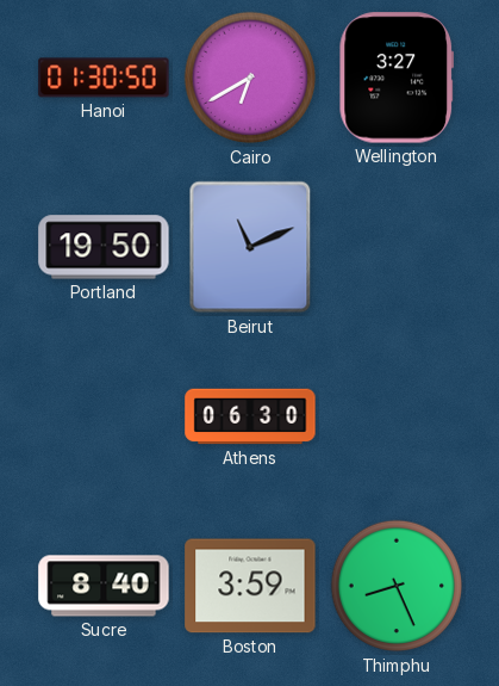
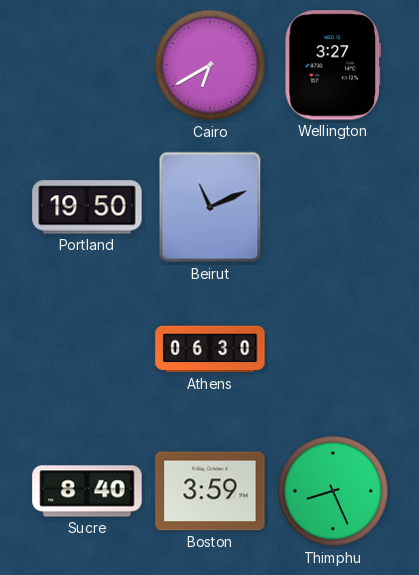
Hanoi: 01:30 -> none
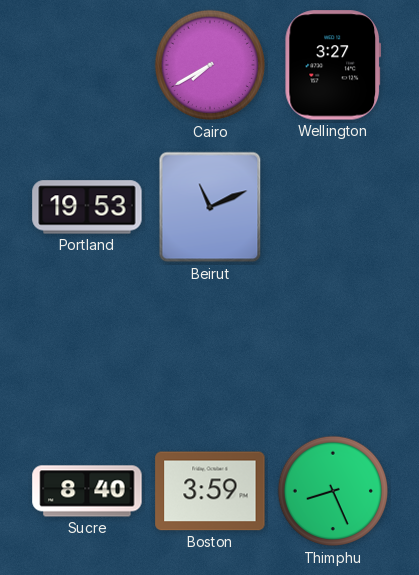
Cairo: 6:40 -> 7:40
Portland: 19:50 -> 19:53
Athens: 06:30 -> none
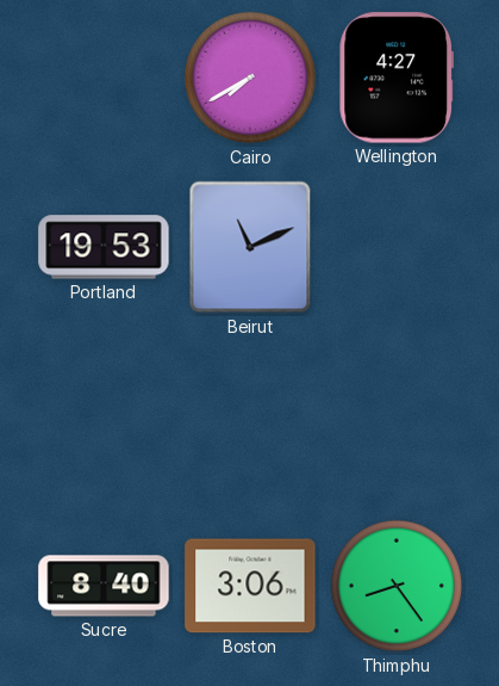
Wellington: 3:27 -> 4:27
Boston: 3:59 -> 3:06
Thimphu: 8:26 -> 8:24
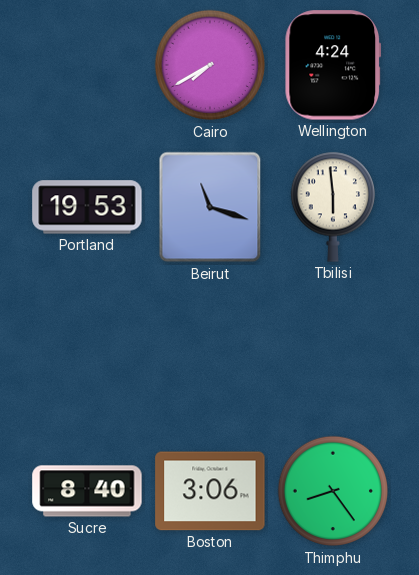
Wellington: 4:27 -> 4:24
Beirut: 11:11 -> 11:18
Tbilisi: none -> 5:59
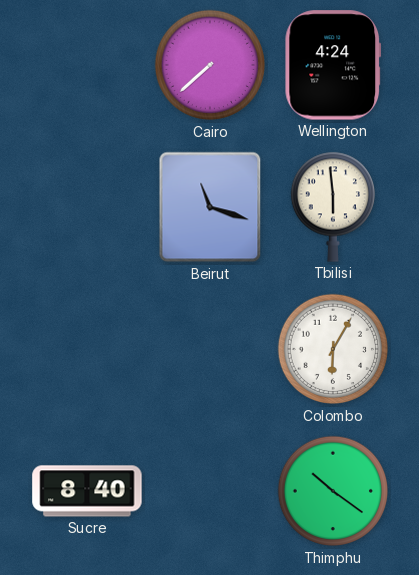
Cairo: 7:40 -> 7:38
Portland: 19:53 -> none
Colombo: none -> 6:05
Boston: 3:06 -> none
Thimphu: 8:24 -> 10:21
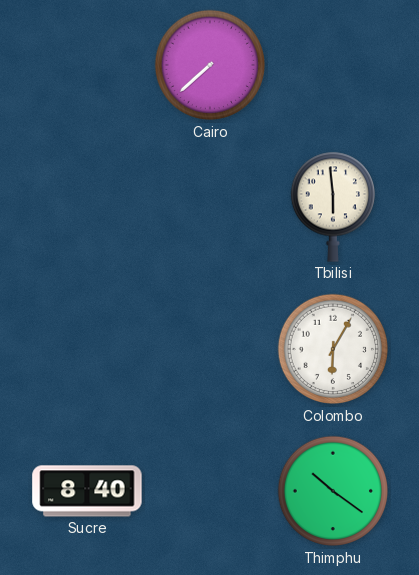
Wellington: 4:24 -> none
Beirut: 11:18 -> none
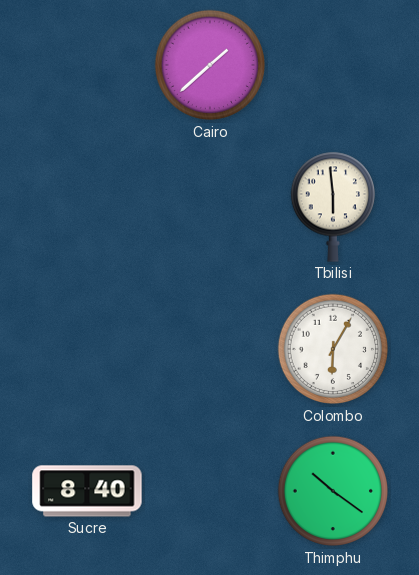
Cairo: 7:38 -> 1:38
